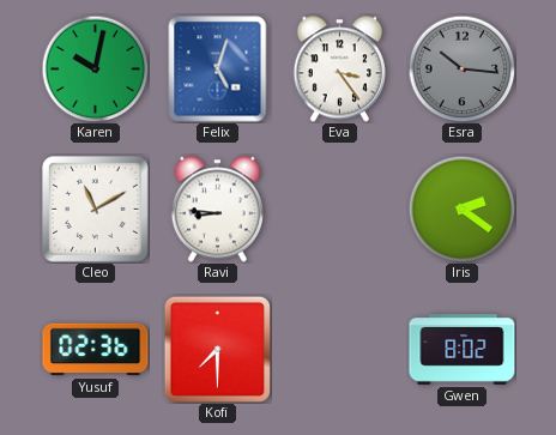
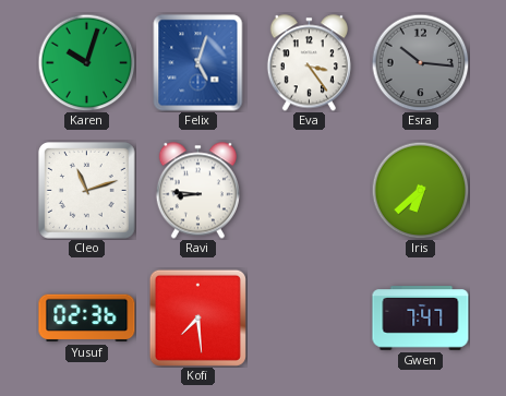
Karen: 10:02 -> 10:03
Cleo: 11:10 -> 11:12
Iris: 2:21 -> 6:38
Kofi: 7:30 -> 7:29
Gwen: 8:02 -> 7:47
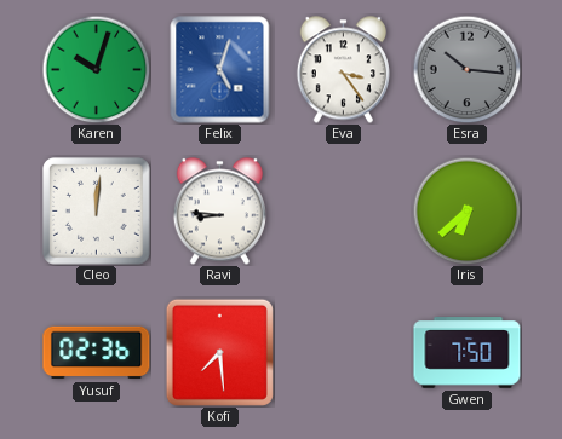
Cleo: 11:12 -> 12:01
Gwen: 7:47 -> 7:50
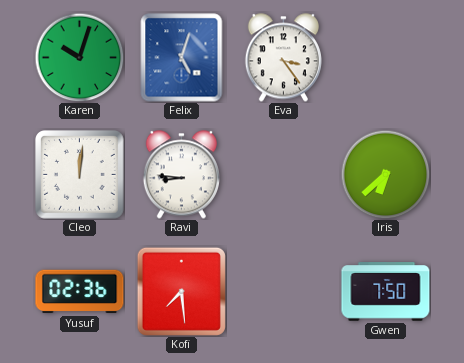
Esra: 10:16 -> none
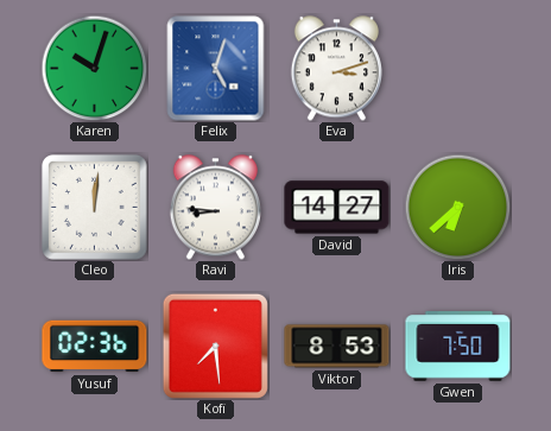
Eva: 3:24 -> 3:12
David: none -> 14:27
Viktor: none -> 8:53
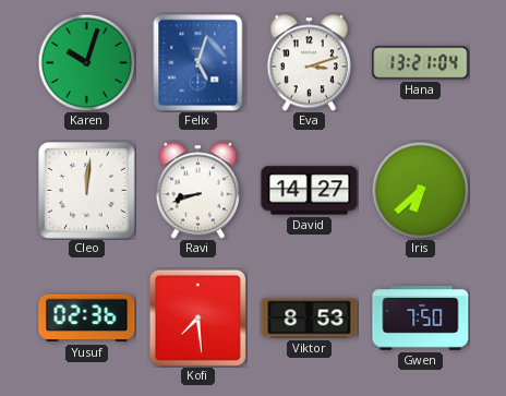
Hana: none -> 13:21
Ravi: 8:46 -> 8:42
